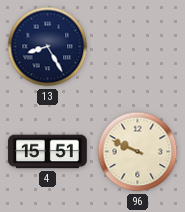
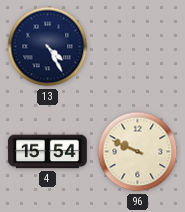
13: 8:25 -> 4:25
4: 15:51 -> 15:54
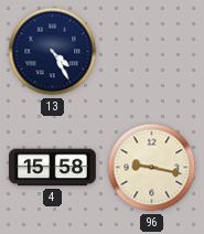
4: 15:54 -> 15:58
96: 9:49 -> 9:17
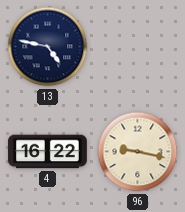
13: 4:25 -> 4:47
4: 15:58 -> 16:22
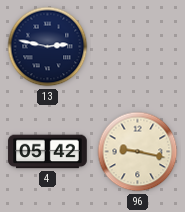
13: 4:47 -> 2:47
4: 16:22 -> 05:42
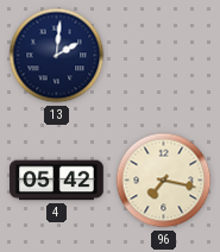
13: 2:47 -> 2:01
96: 9:17 -> 7:17
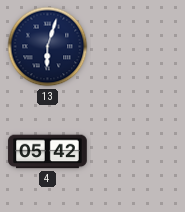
13: 2:01 -> 6:03
96: 7:17 -> none
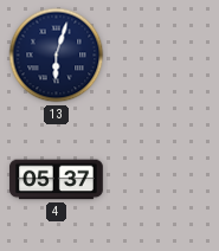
4: 05:42 -> 05:37
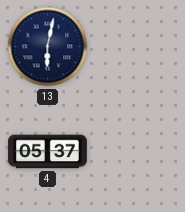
13: 6:03 -> 6:02
